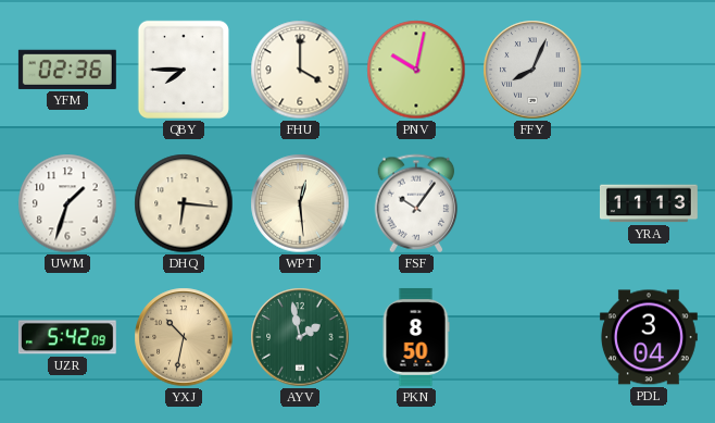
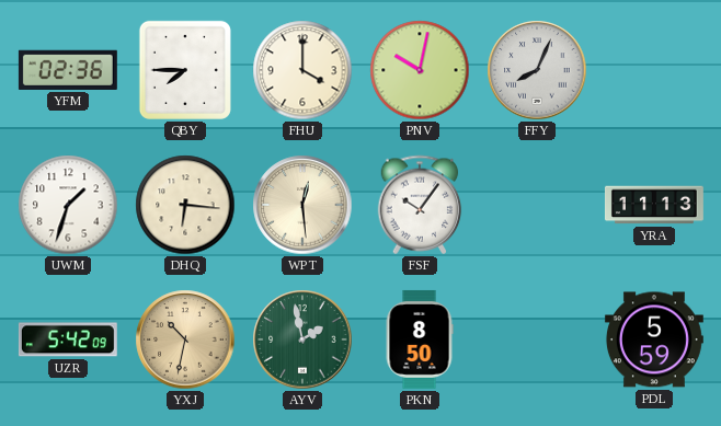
PDL: 3:04 -> 5:59
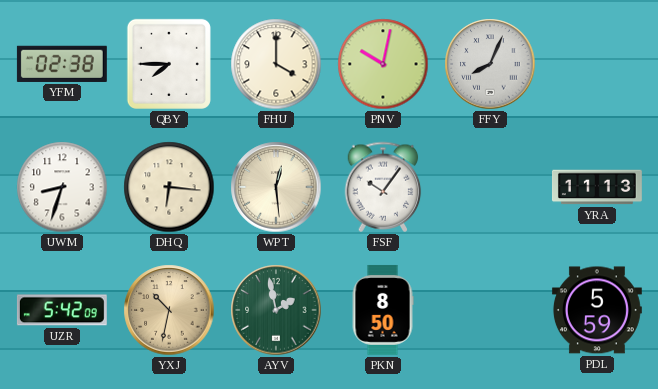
YFM: 02:36 -> 02:38
UWM: 1:33 -> 8:33
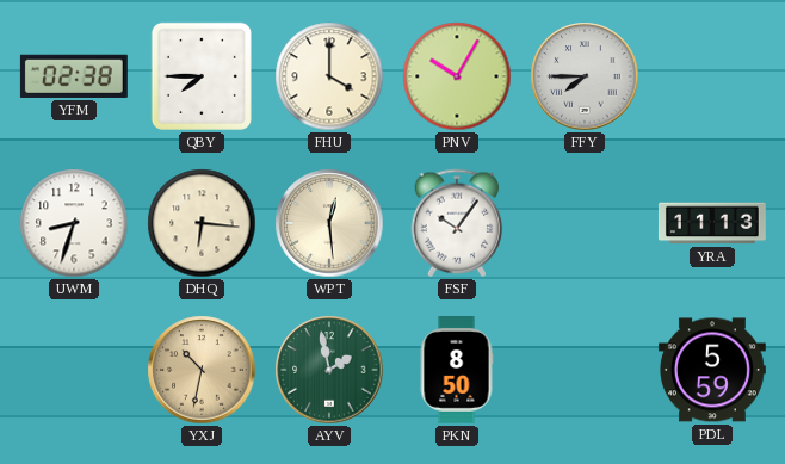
PNV: 10:02 -> 10:05
FFY: 8:04 -> 7:45
UZR: 5:42 -> none
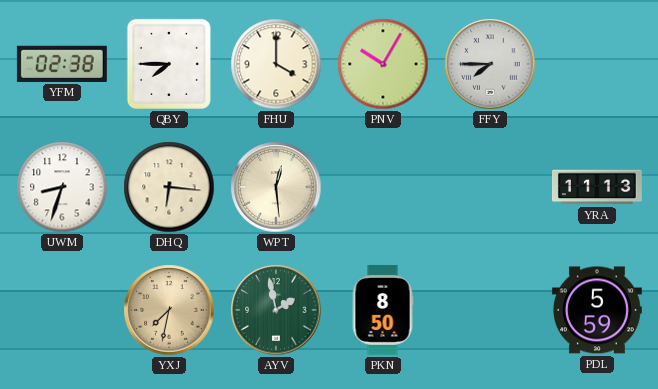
FSF: 10:06 -> none
YXJ: 10:32 -> 7:32
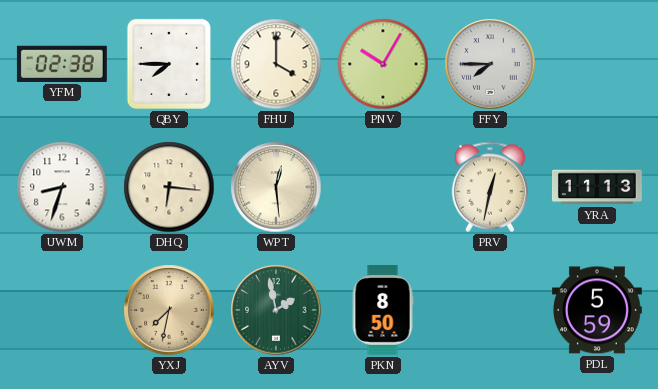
PRV: none -> 12:32
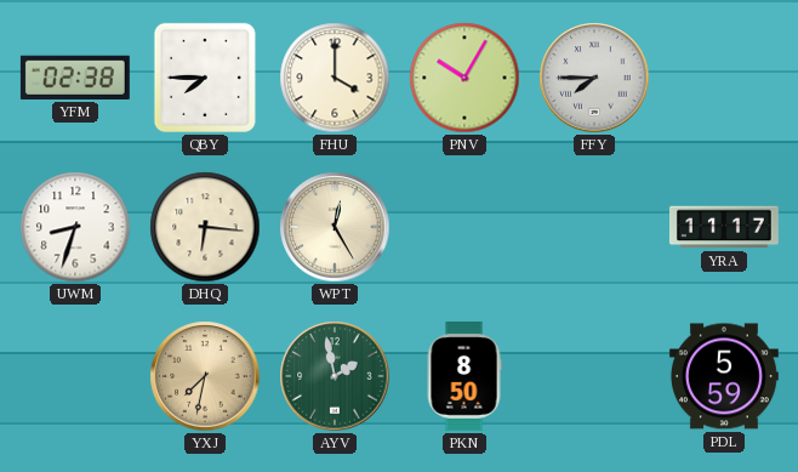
WPT: 12:29 -> 12:25
PRV: 12:32 -> none
YRA: 11:13 -> 11:17
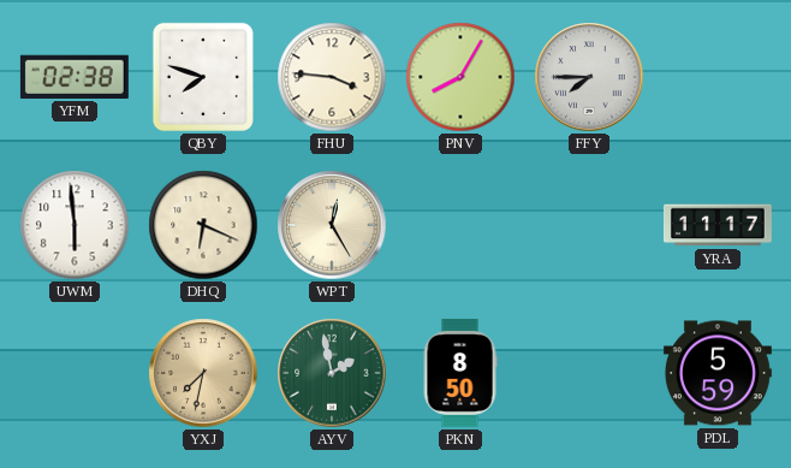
QBY: 7:45 -> 7:48
FHU: 4:00 -> 3:46
PNV: 10:05 -> 8:05
UWM: 8:33 -> 5:59
DHQ: 6:16 -> 6:19
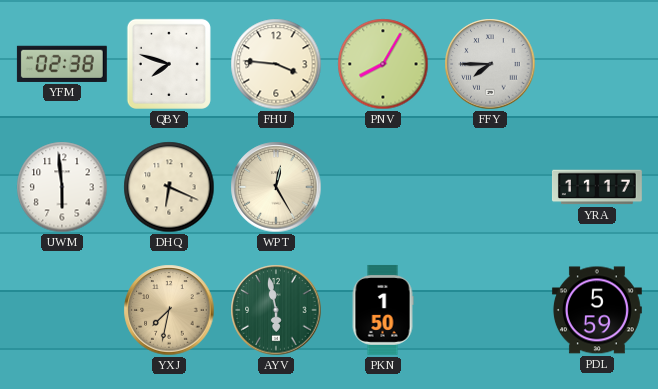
AYV: 1:58 -> 5:58
PKN: 8:50 -> 1:50
